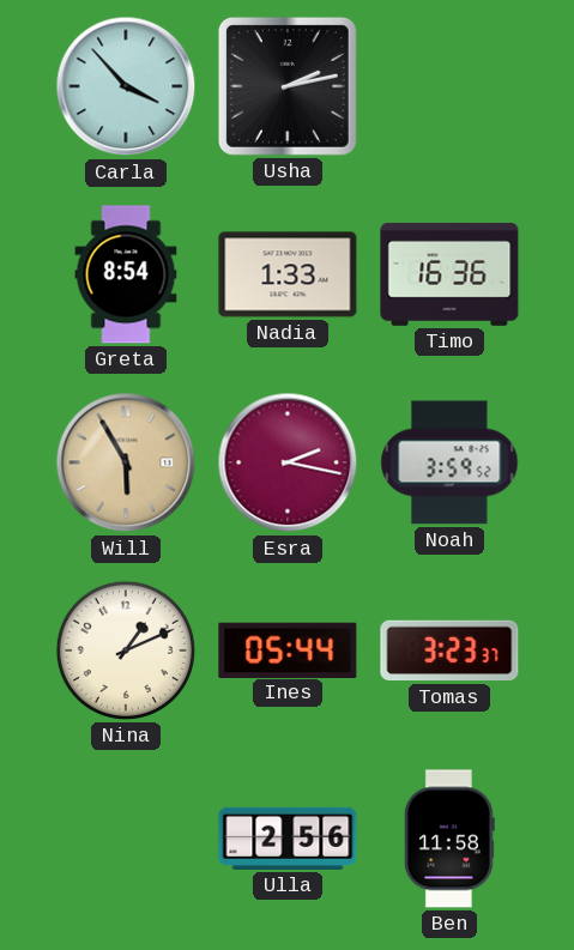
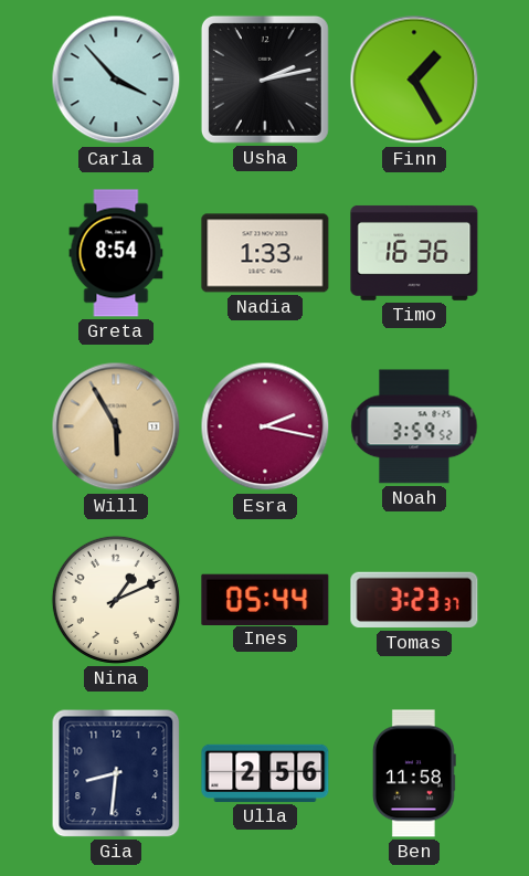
Finn: none -> 1:25
Gia: none -> 8:31
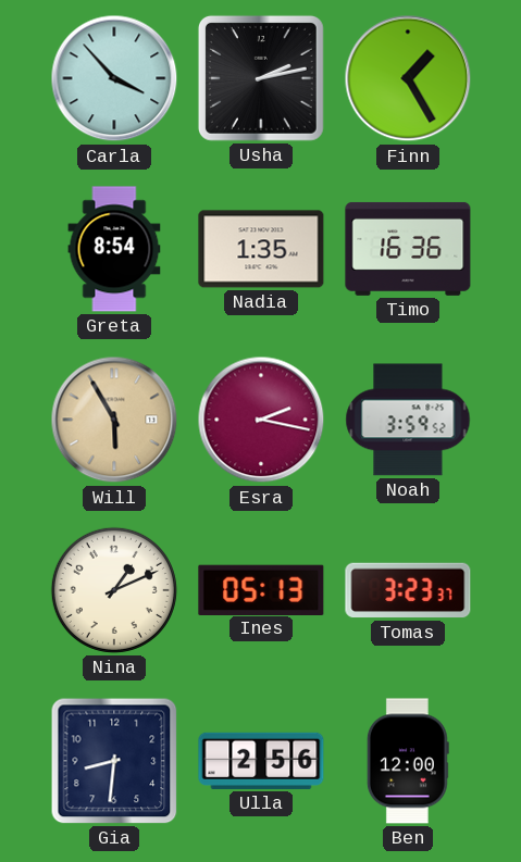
Nadia: 1:33 -> 1:35
Ines: 05:44 -> 05:13
Ben: 11:58 -> 12:00
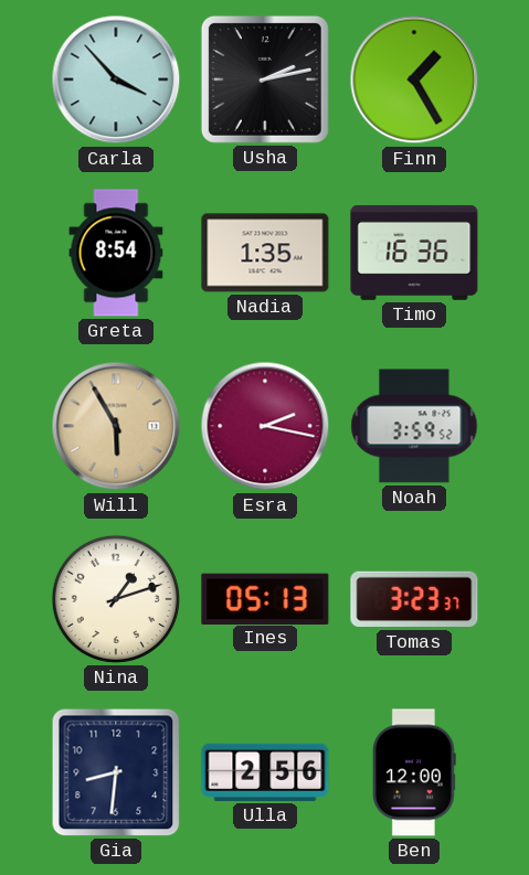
Nina: 1:11 -> 1:12
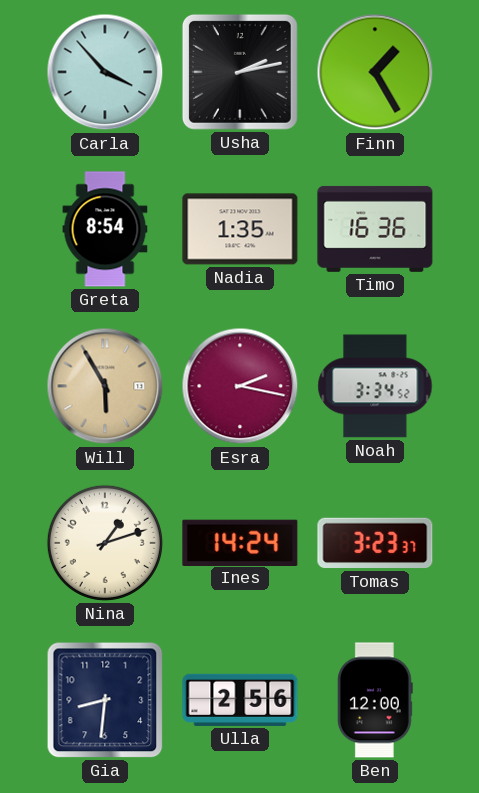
Noah: 3:59 -> 3:34
Ines: 05:13 -> 14:24
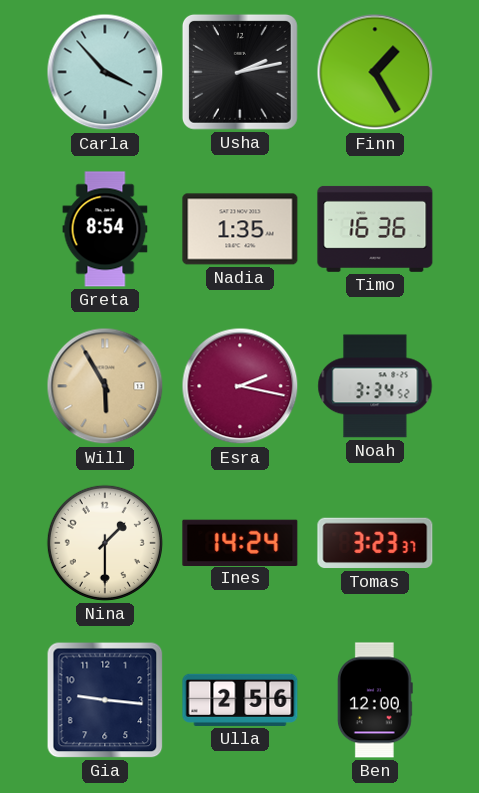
Nina: 1:12 -> 1:30
Gia: 8:31 -> 9:16
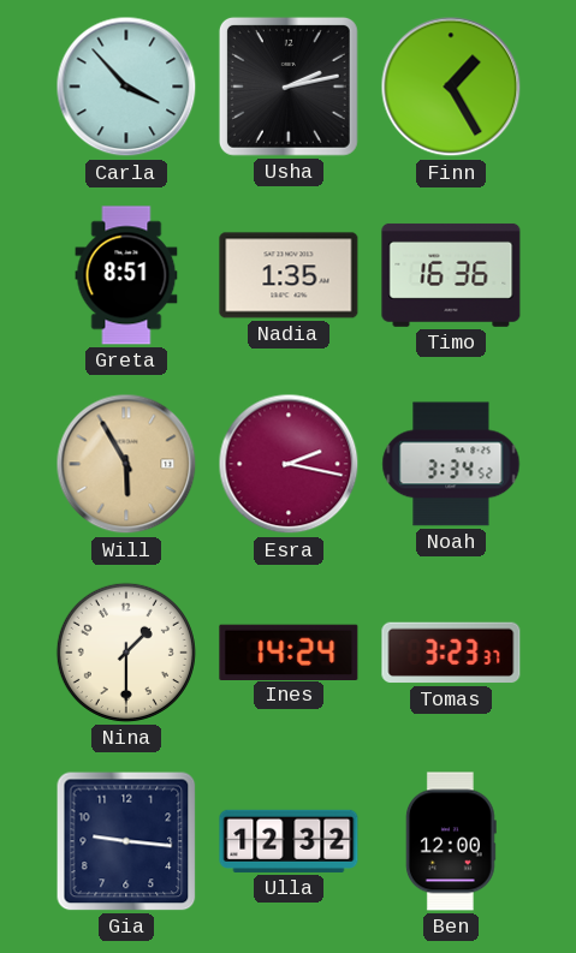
Greta: 8:54 -> 8:51
Ulla: 2:56 -> 12:32
